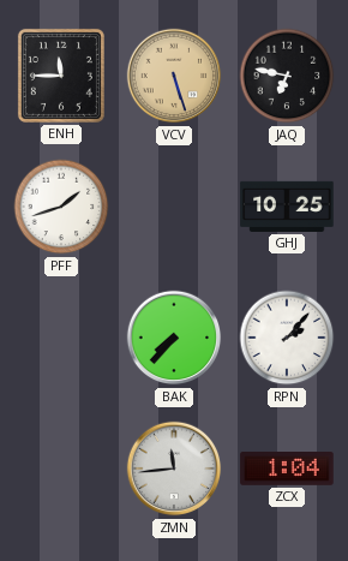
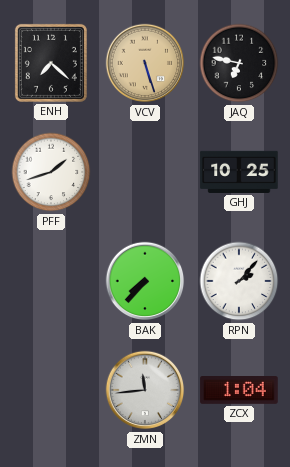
ENH: 11:45 -> 7:22
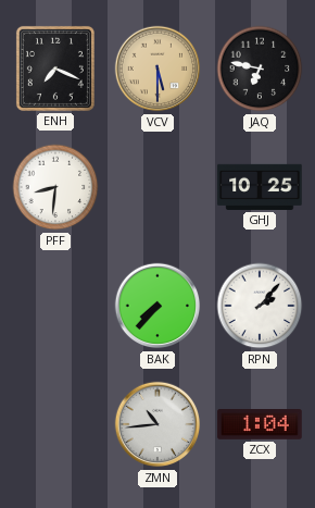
ENH: 7:22 -> 7:19
VCV: 5:27 -> 5:30
PFF: 1:42 -> 8:31
ZMN: 11:44 -> 10:44
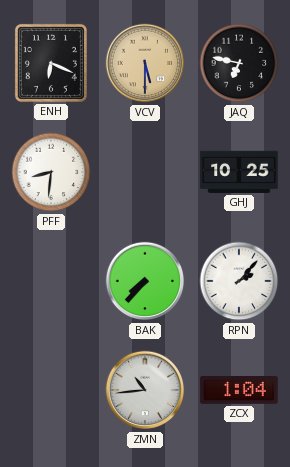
ENH: 7:19 -> 6:19
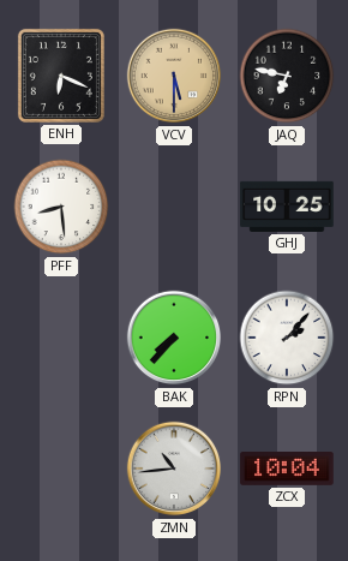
PFF: 8:31 -> 8:29
ZCX: 1:04 -> 10:04
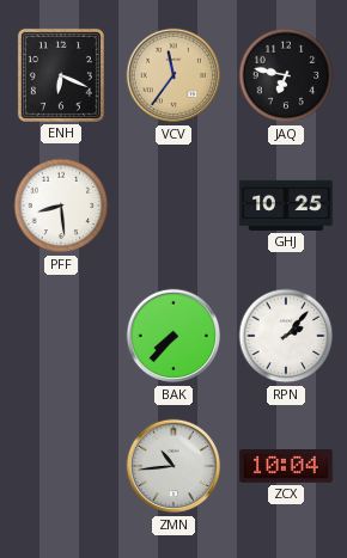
VCV: 5:30 -> 11:36
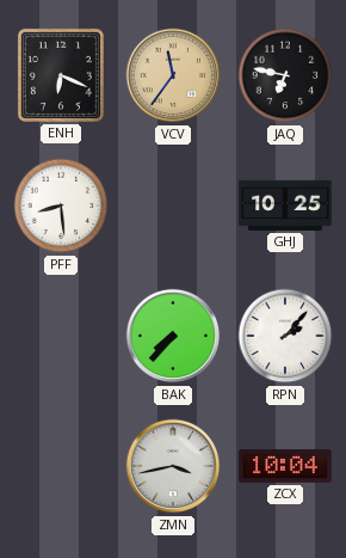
ZMN: 10:44 -> 3:43
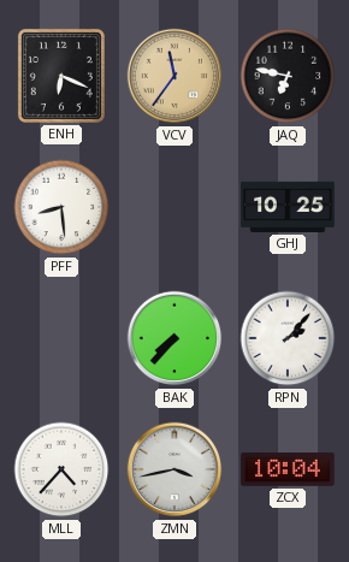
MLL: none -> 4:37
